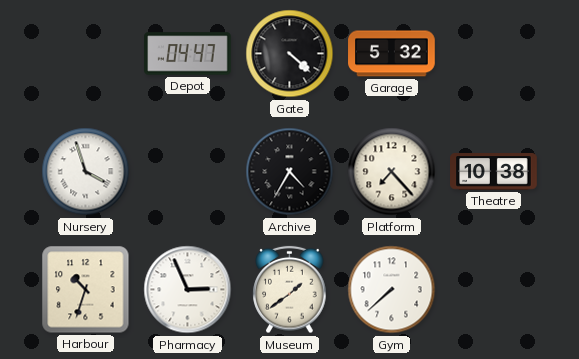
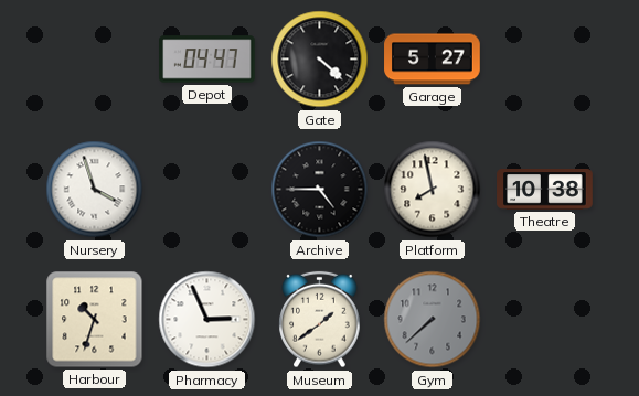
Garage: 5:32 -> 5:27
Archive: 4:35 -> 4:45
Platform: 7:23 -> 7:58
Gym dial: white -> grey
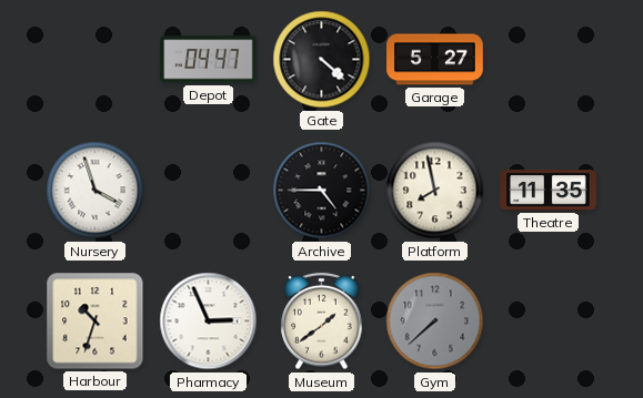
Theatre: 10:38 -> 11:35
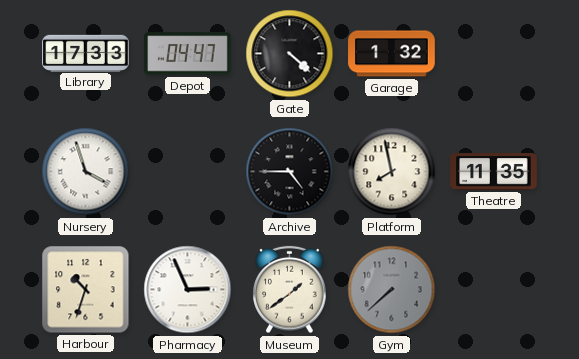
Library: none -> 17:33
Garage: 5:27 -> 1:32
